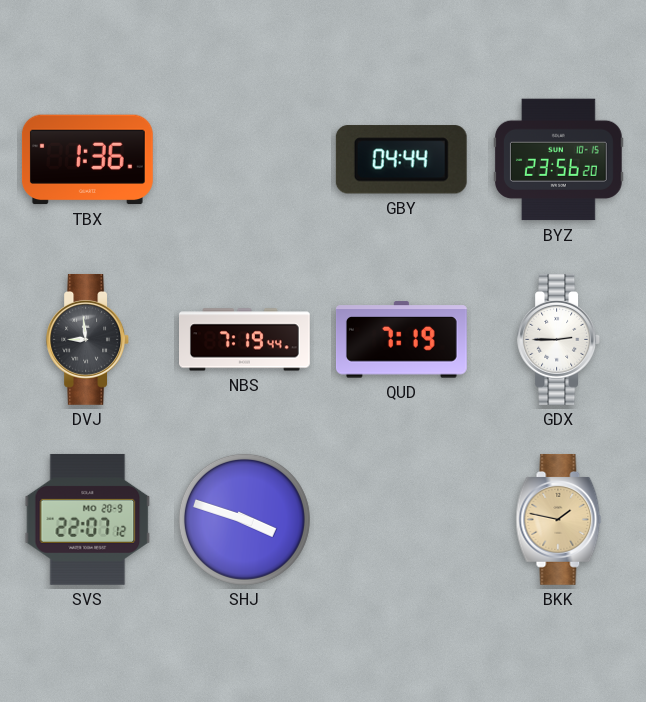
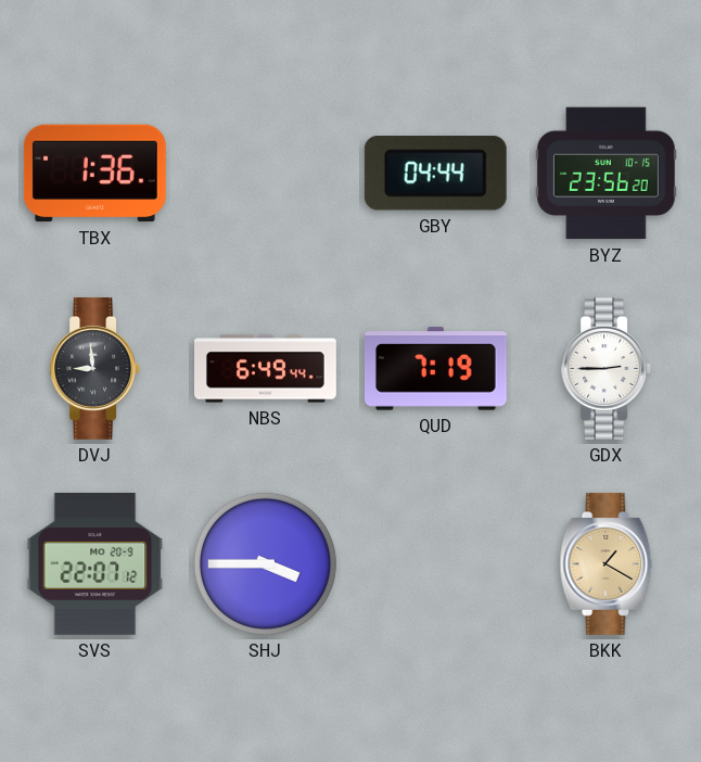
NBS: 7:19 -> 6:49
SHJ: 3:48 -> 3:45
BKK: 1:47 -> 1:20
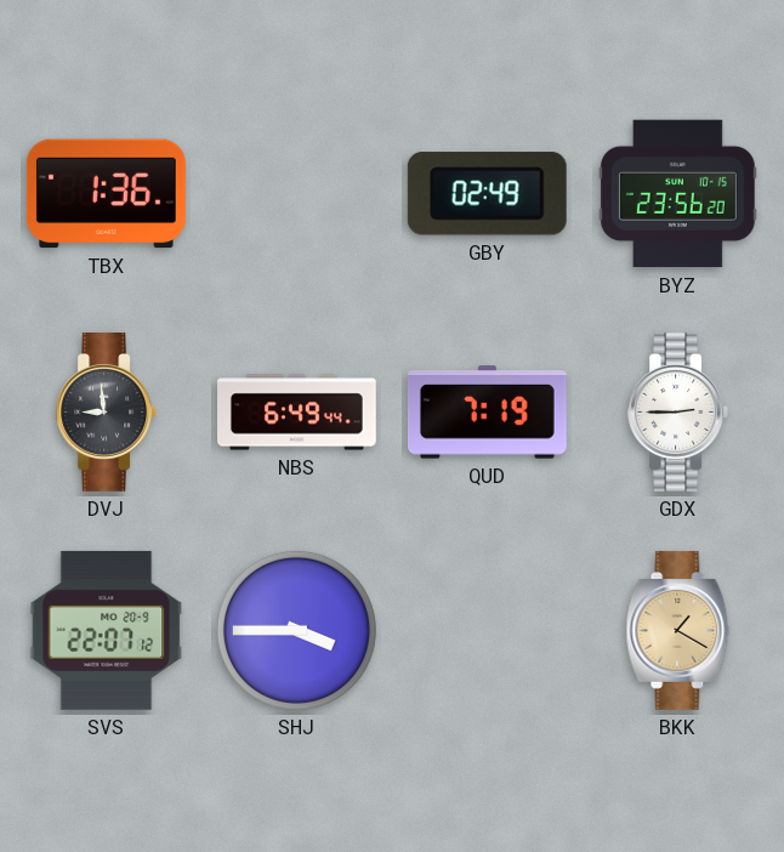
GBY: 04:44 -> 02:49
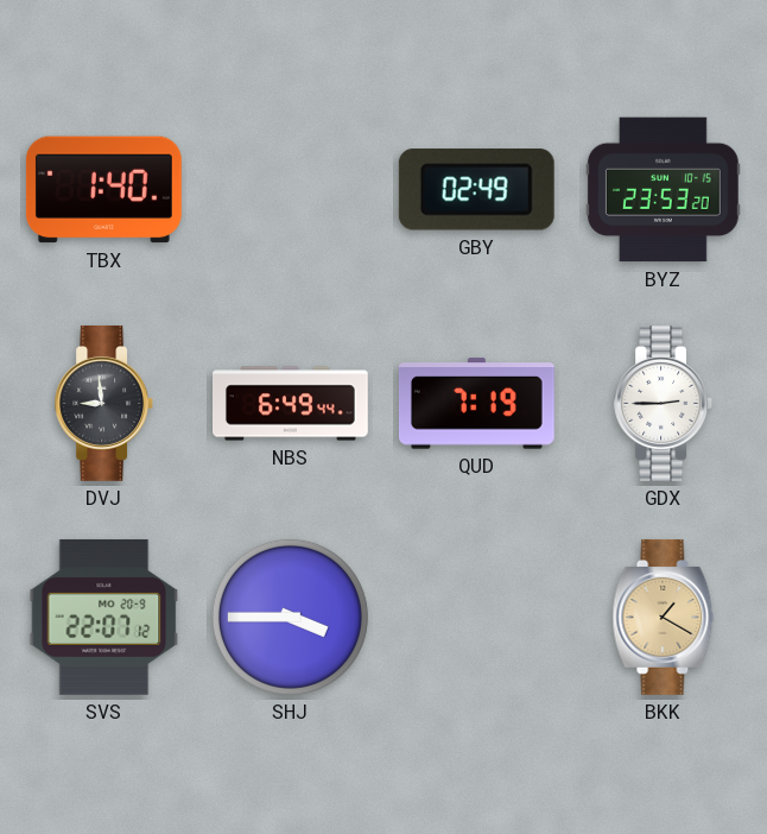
TBX: 1:36 -> 1:40
BYZ: 23:56 -> 23:53
